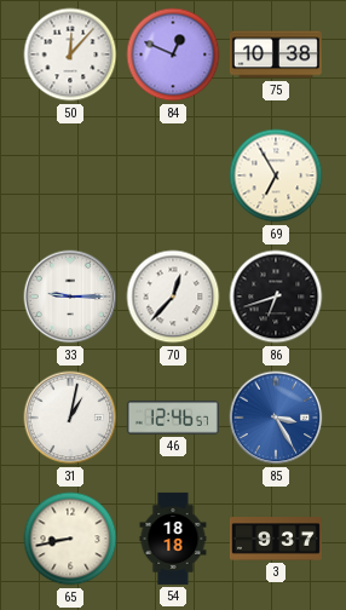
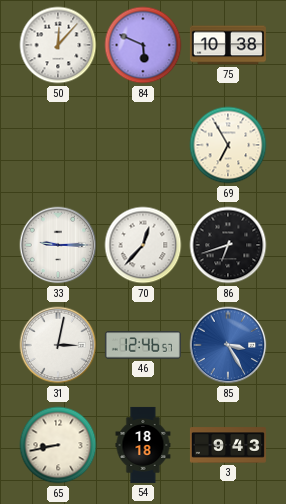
84: 12:49 -> 5:49
31: 1:02 -> 3:02
3: 9:37 -> 9:43
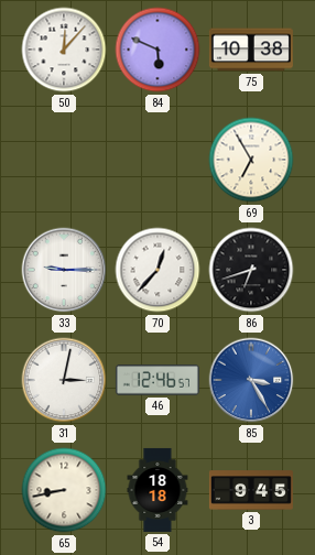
3: 9:43 -> 9:45
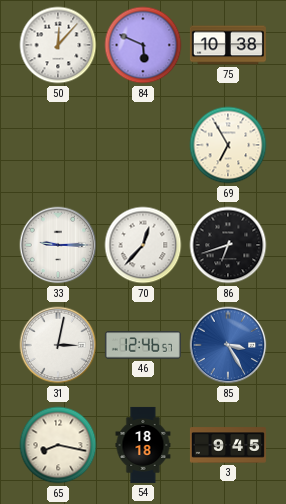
65: 8:43 -> 8:17
